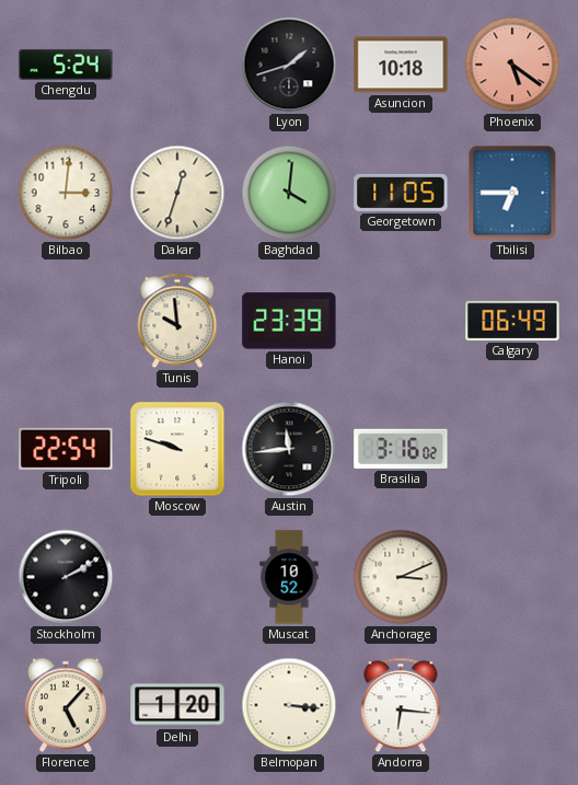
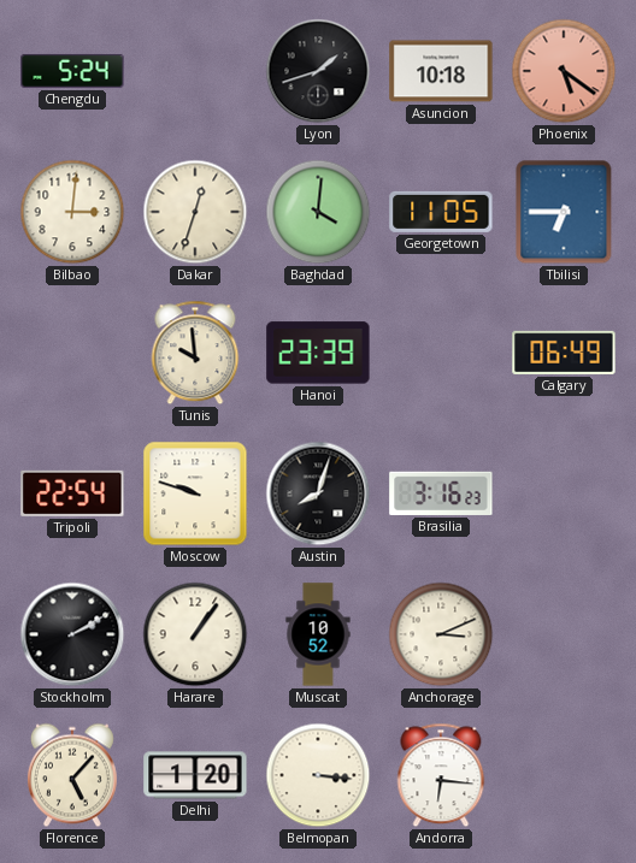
Austin: 11:44 -> 8:03
Brasilia: 3:16:02 -> 3:16:23
Harare: none -> 1:06
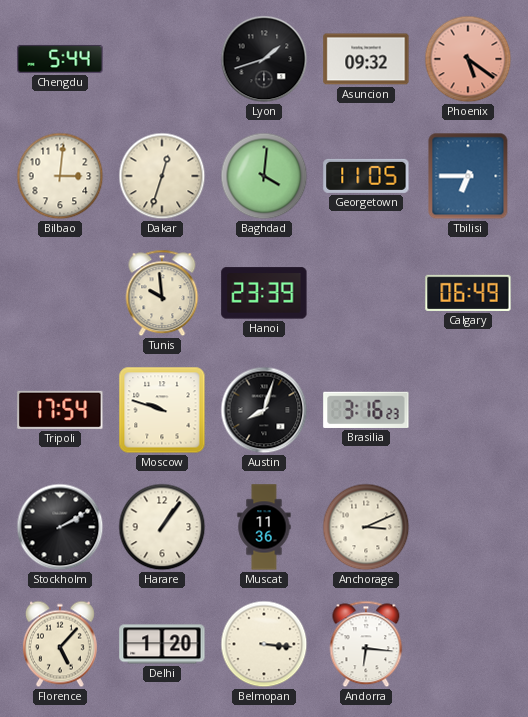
Chengdu: 5:24 -> 5:44
Asuncion: 10:18 -> 09:32
Tripoli: 22:54 -> 17:54
Muscat: 10:52 -> 11:36
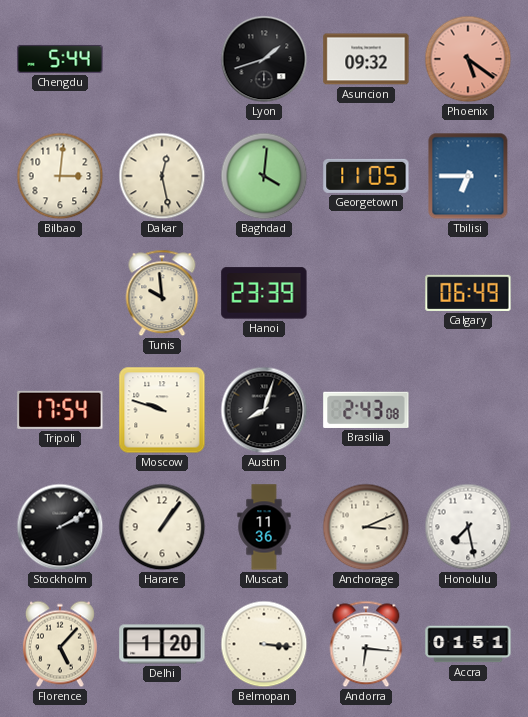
Dakar: 12:33 -> 12:28
Brasilia: 3:16 -> 2:43
Honolulu: none -> 7:28
Accra: none -> 01:51
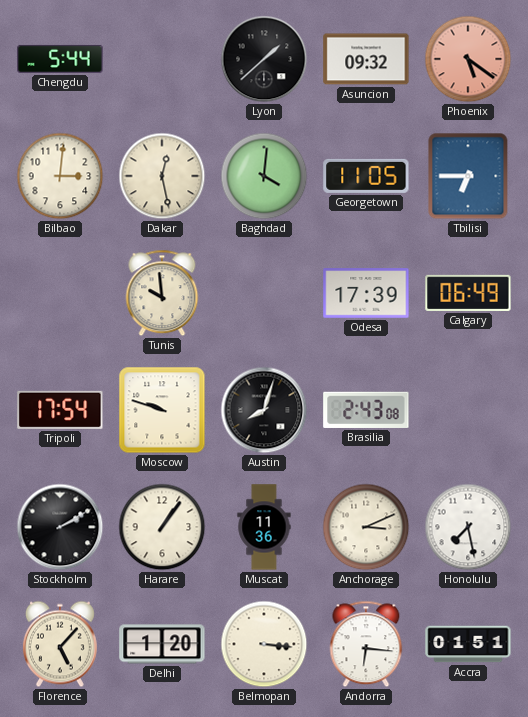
Lyon: 1:42 -> 1:38
Hanoi: 23:39 -> none
Odesa: none -> 17:39
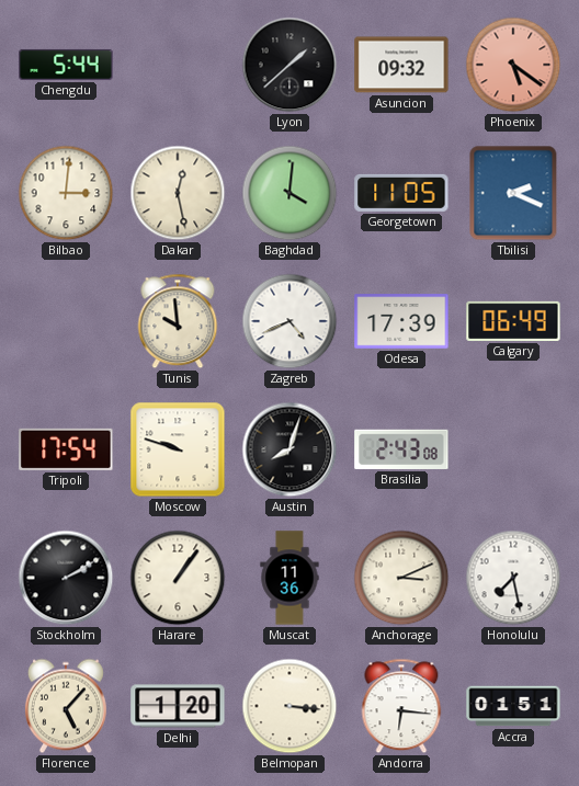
Tbilisi: 6:45 -> 2:19
Zagreb: none -> 4:41
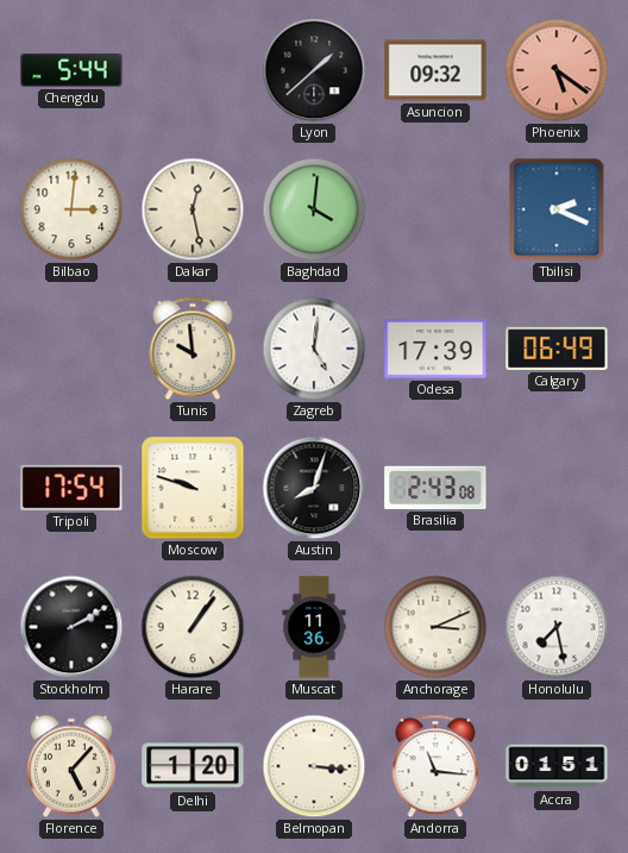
Georgetown: 11:05 -> none
Zagreb: 4:41 -> 5:01
Andorra: 6:16 -> 11:16
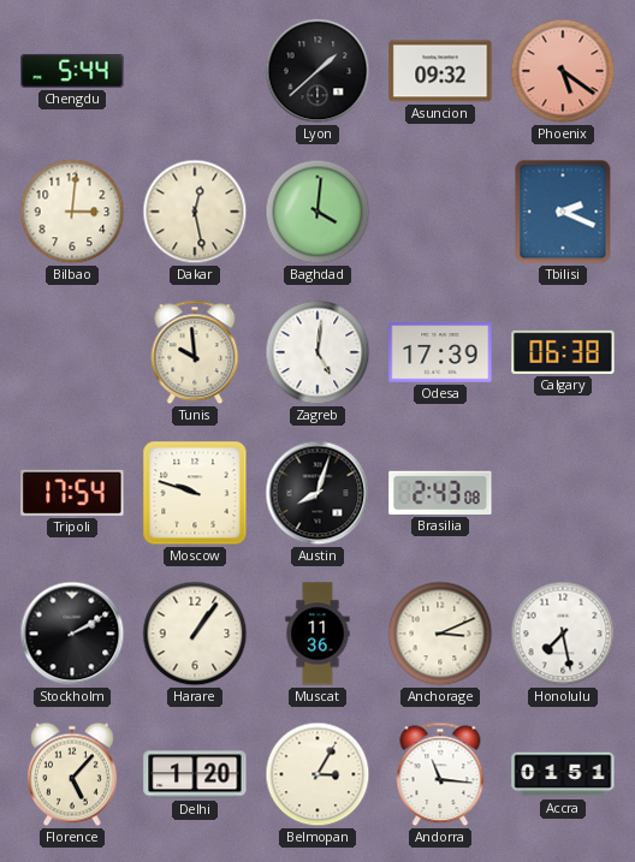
Calgary: 06:49 -> 06:38
Belmopan: 3:16 -> 3:05
